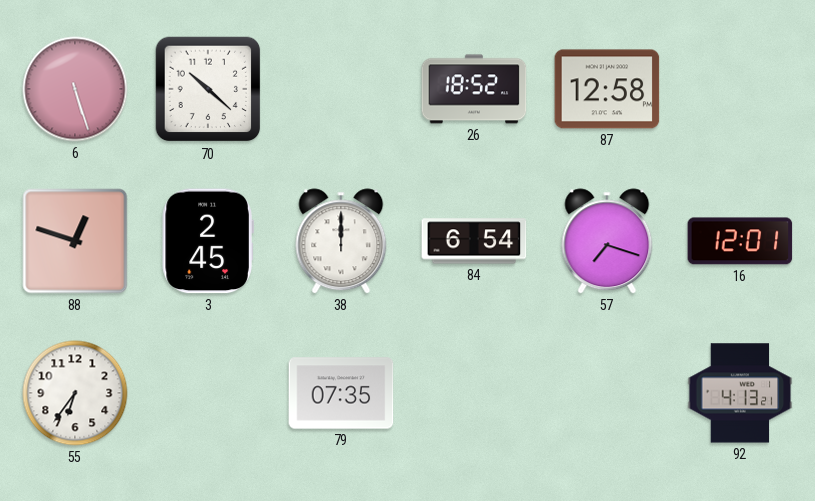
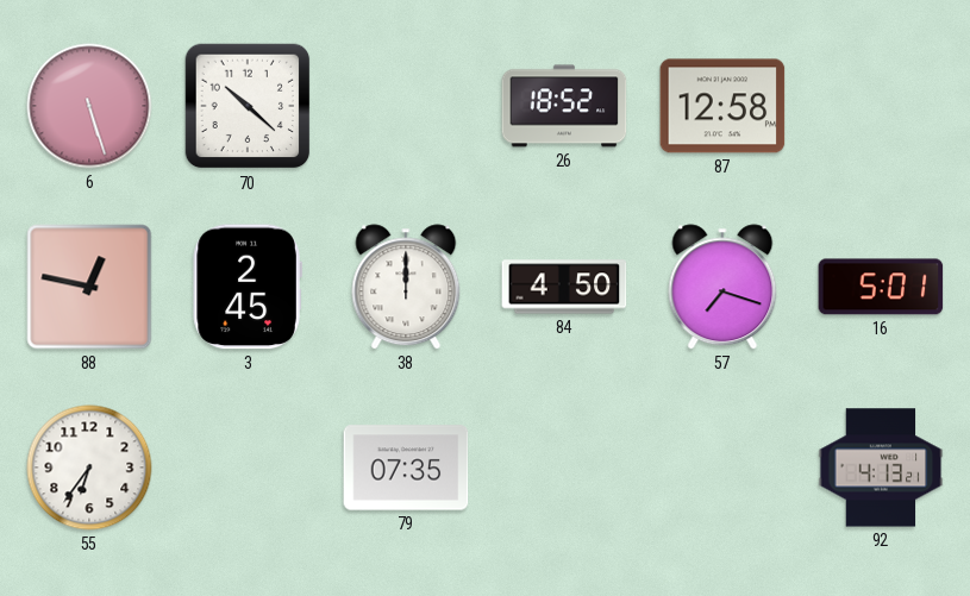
88: 12:48 -> 12:47
84: 6:54 -> 4:50
16: 12:01 -> 5:01
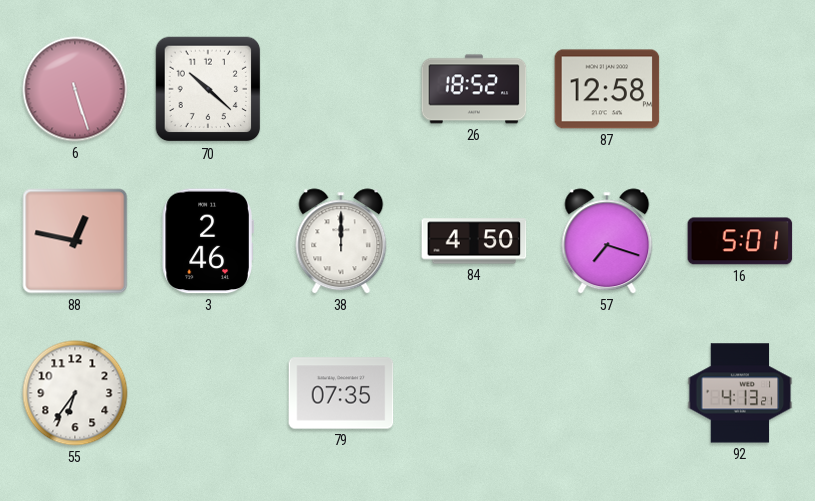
3: 2:45 -> 2:46
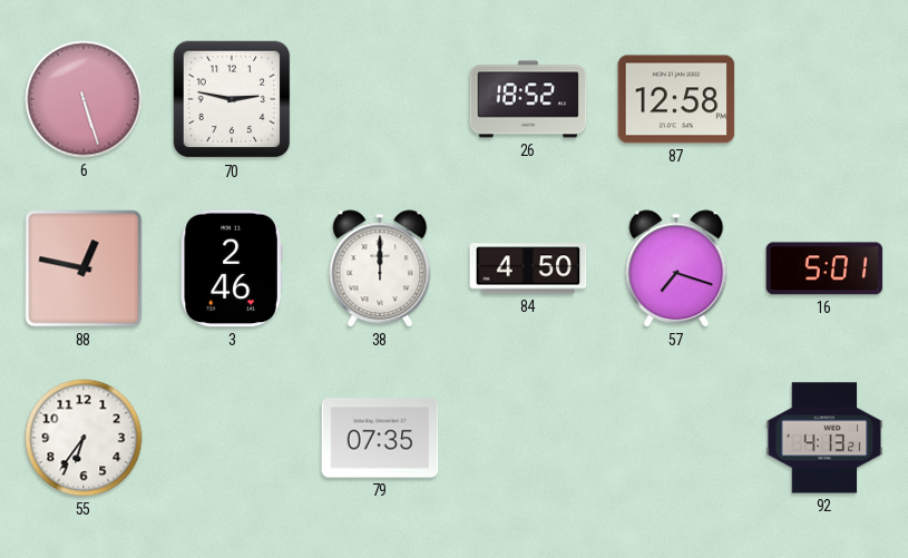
70: 10:22 -> 2:47
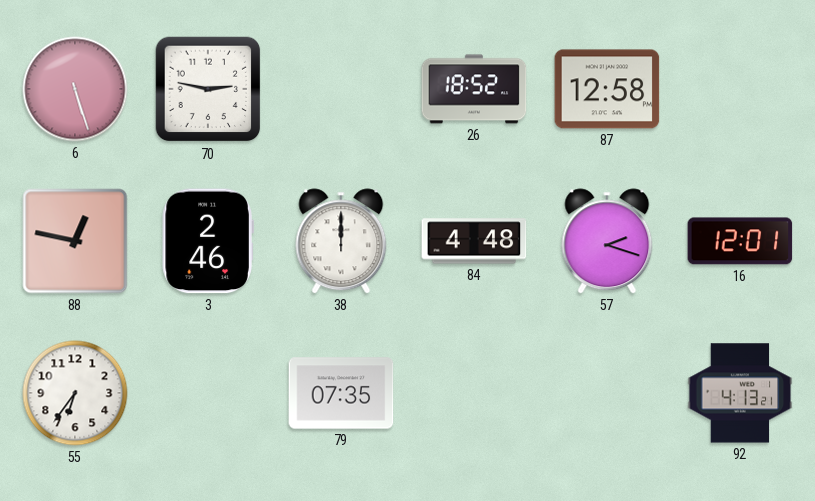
84: 4:50 -> 4:48
57: 7:18 -> 2:18
16: 5:01 -> 12:01
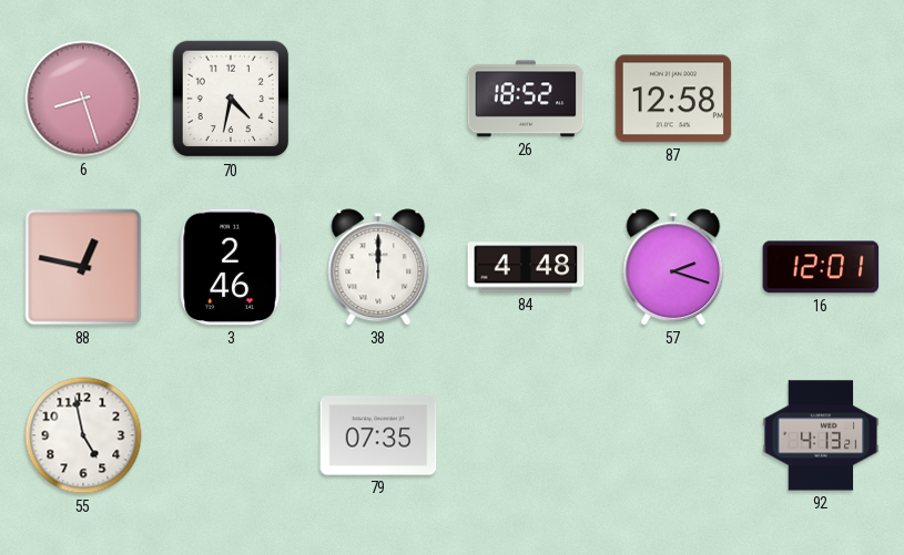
6: 5:27 -> 8:27
70: 2:47 -> 4:32
55: 6:36 -> 4:58
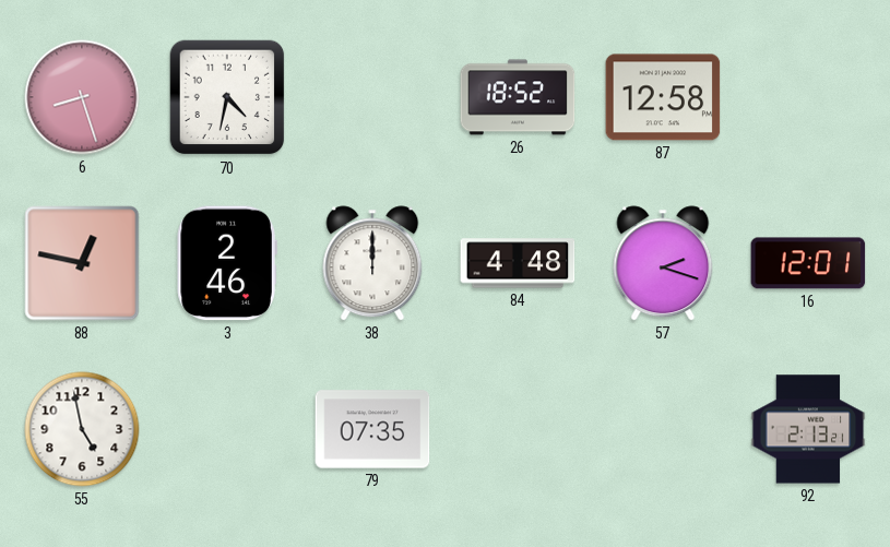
92: 4:13 -> 2:13
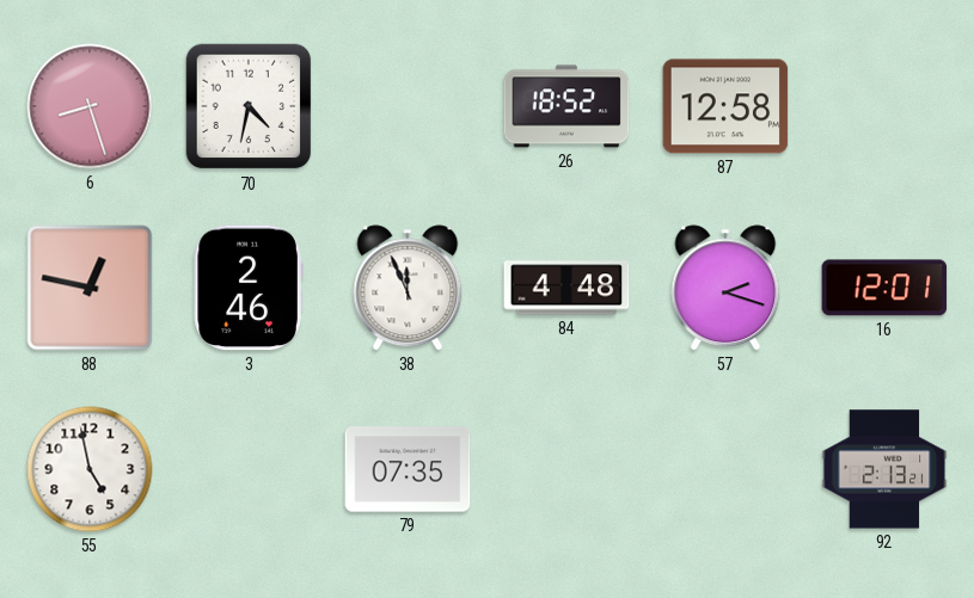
38: 12:00 -> 11:56
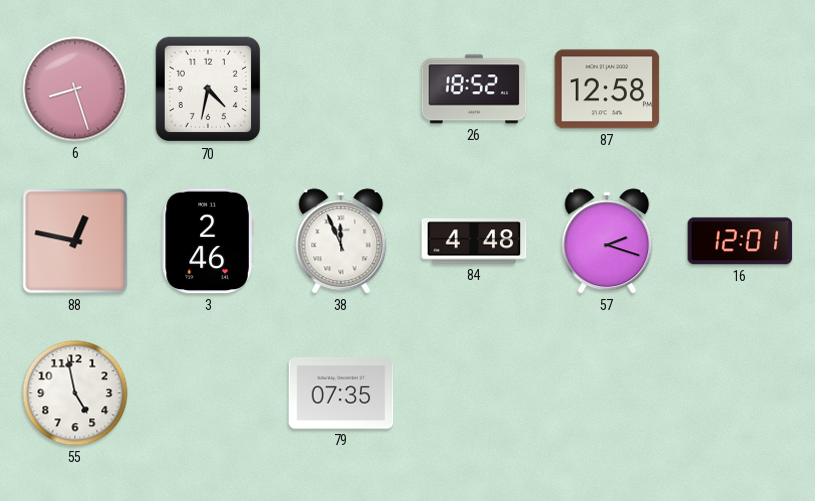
92: 2:13 -> none
